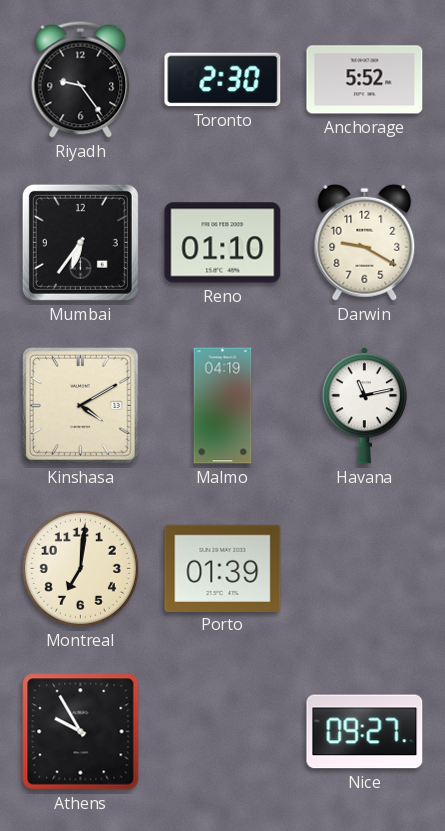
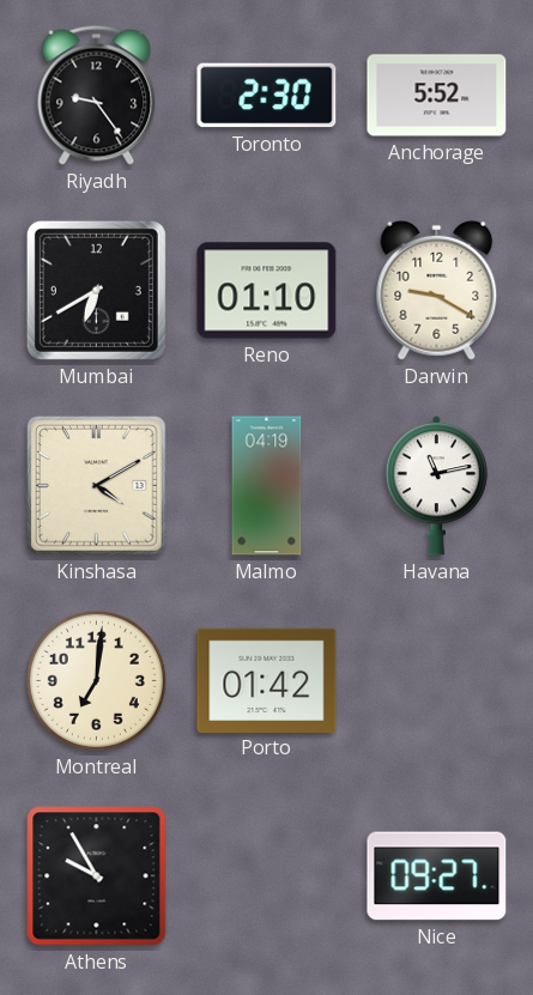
Mumbai: 6:36 -> 6:40
Porto: 01:39 -> 01:42
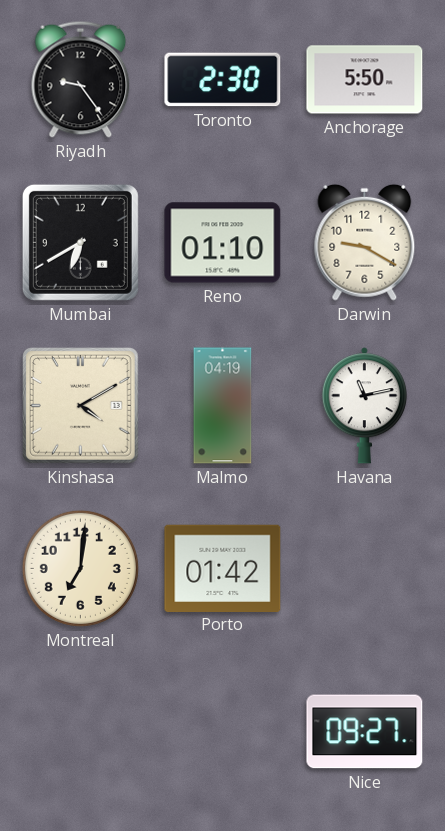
Anchorage: 5:52 -> 5:50
Athens: 9:55 -> none
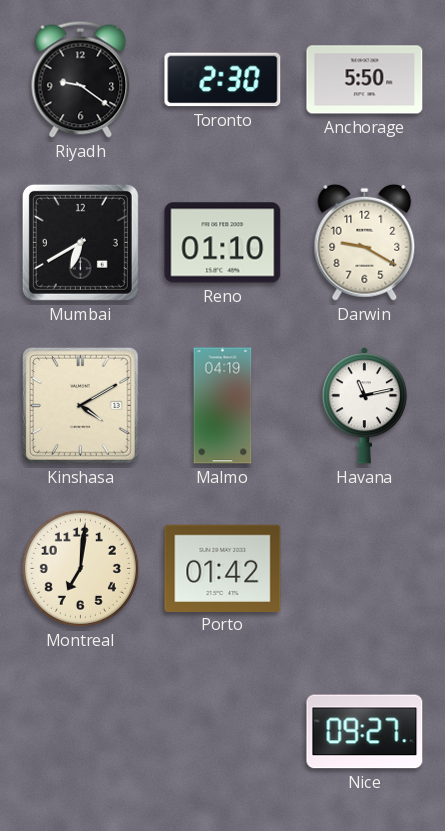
Riyadh: 9:24 -> 9:21
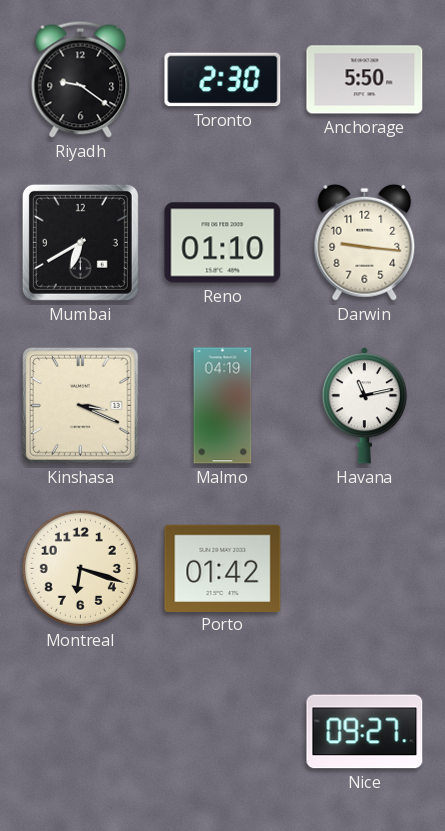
Darwin: 9:20 -> 9:16
Kinshasa: 4:10 -> 3:19
Montreal: 7:01 -> 6:18
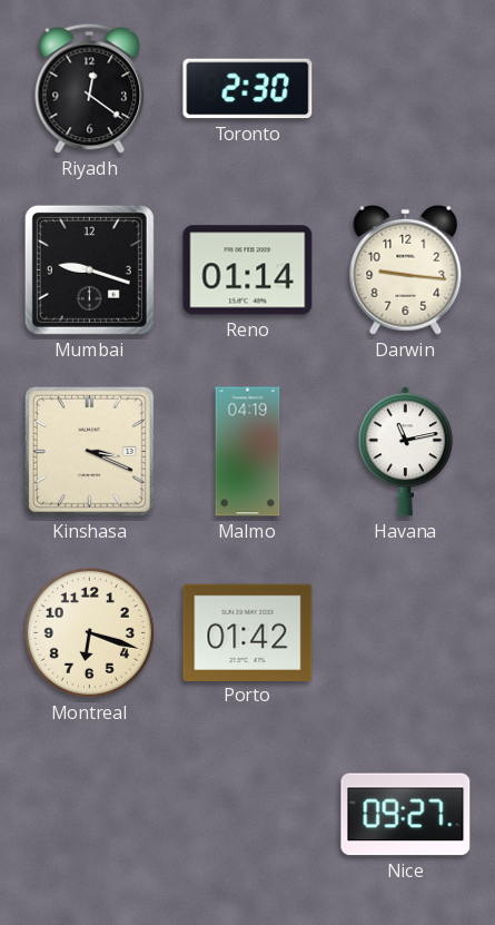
Riyadh: 9:21 -> 12:21
Anchorage: 5:50 -> none
Mumbai: 6:40 -> 9:18
Reno: 01:10 -> 01:14
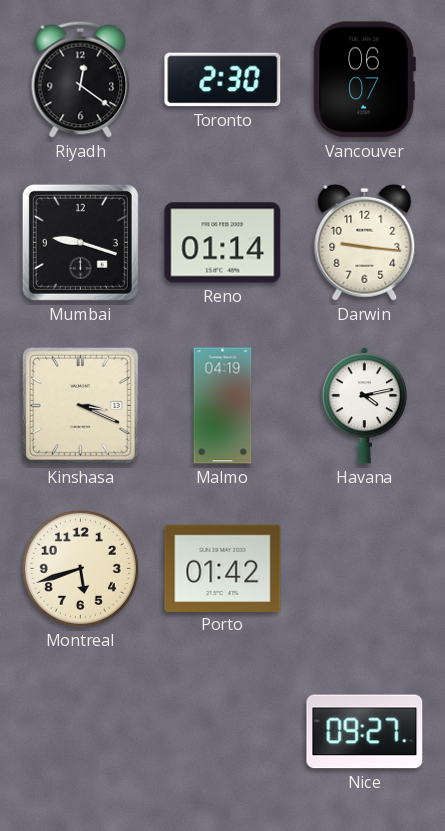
Vancouver: none -> 06:07
Havana: 11:13 -> 4:13
Montreal: 6:18 -> 5:42
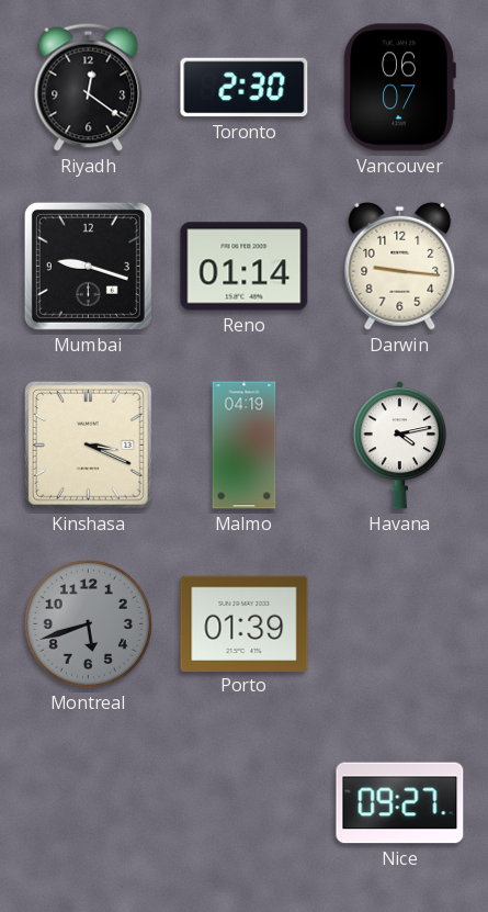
Montreal dial: cream -> grey
Porto: 01:42 -> 01:39
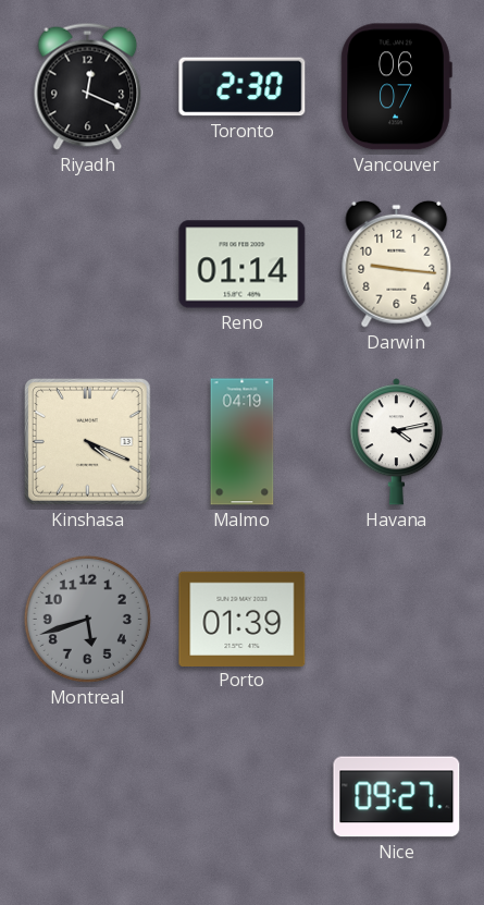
Riyadh: 12:21 -> 12:19
Mumbai: 9:18 -> none
Kinshasa: 3:19 -> 4:19
